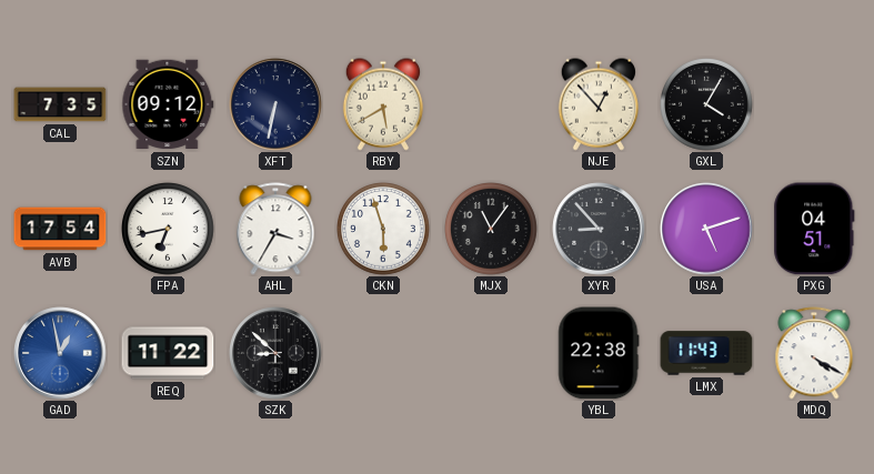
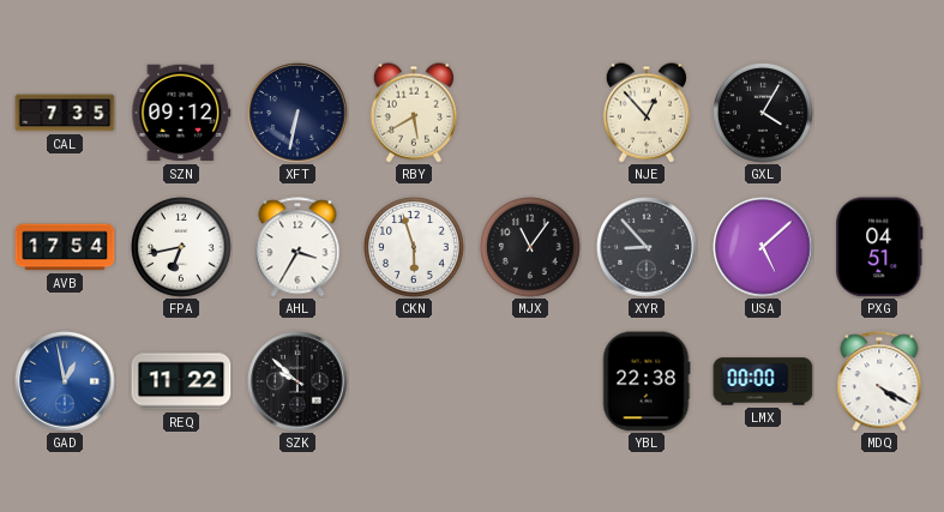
USA: 5:12 -> 5:08
SZK: 8:52 -> 9:52
LMX: 11:43 -> 00:00
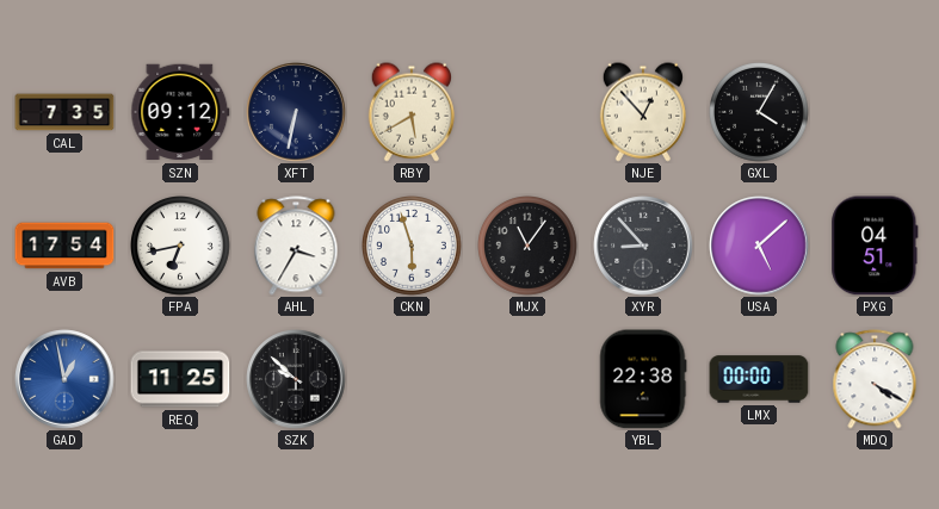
REQ: 11:22 -> 11:25
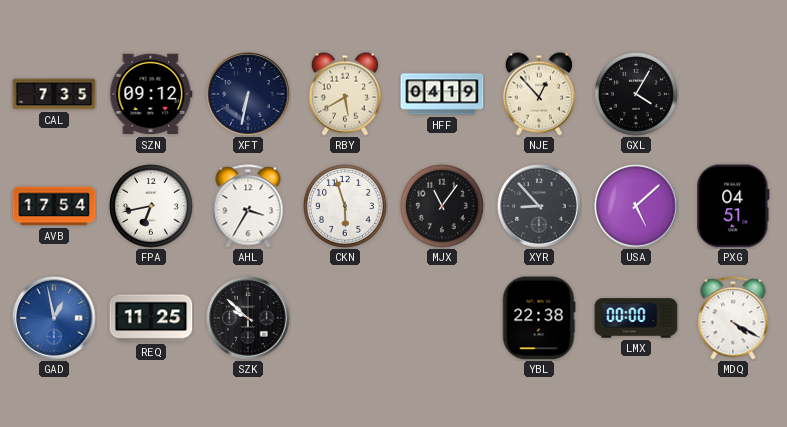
HFF: none -> 04:19
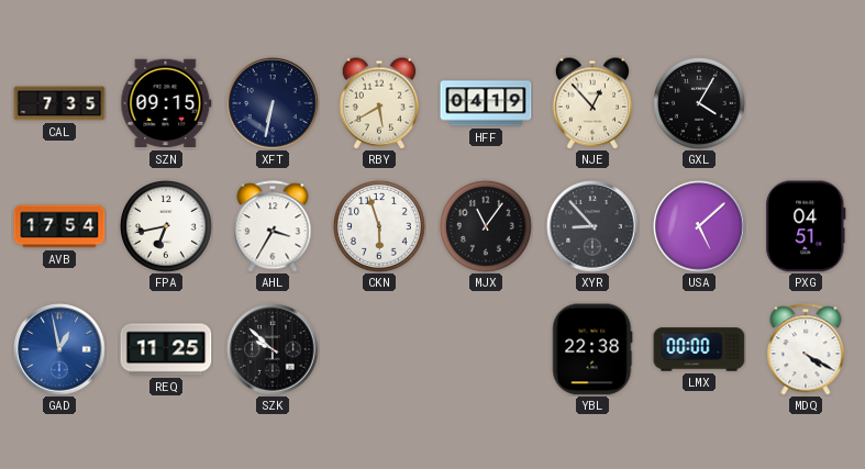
SZN: 09:12 -> 09:15
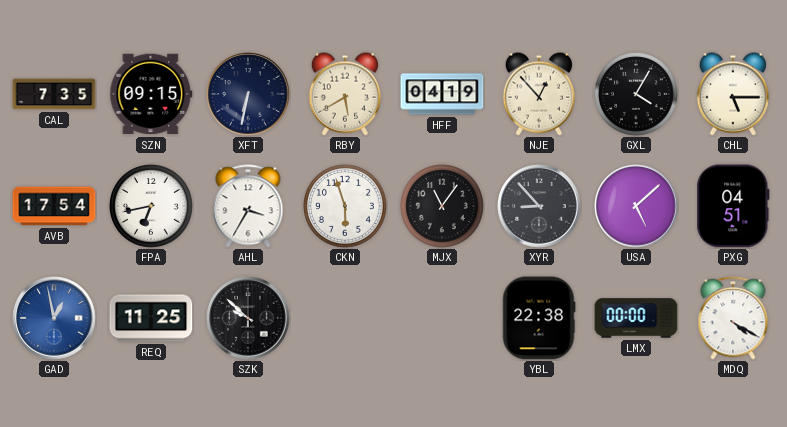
CHL: none -> 5:15
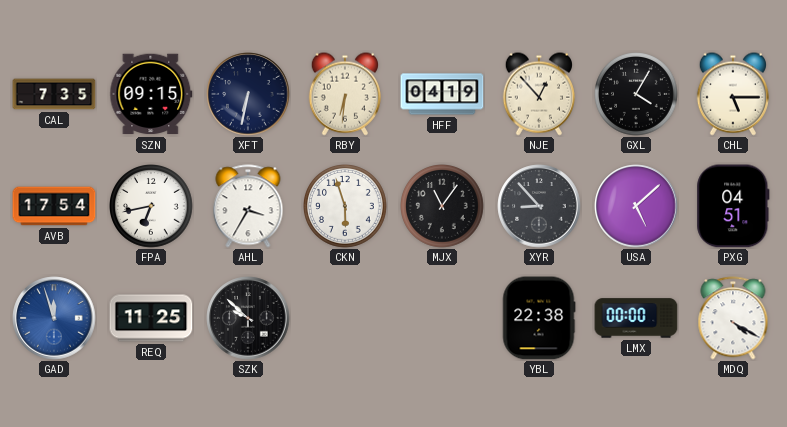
RBY: 5:40 -> 6:31
GAD: 12:58 -> 11:57
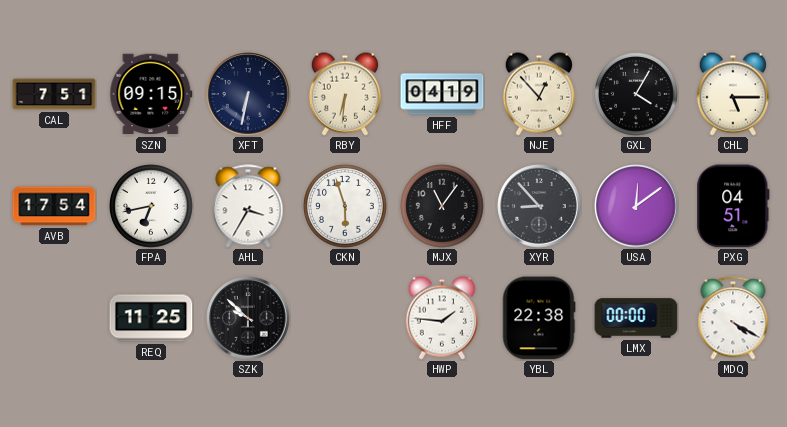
CAL: 7:35 -> 7:51
USA: 5:08 -> 12:09
GAD: 11:57 -> none
HWP: none -> 1:46
